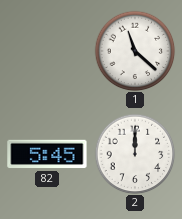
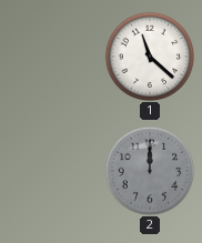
82: 5:45 -> none
2 dial: white -> grey
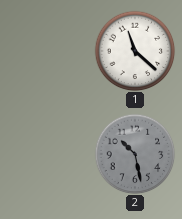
2: 12:00 -> 10:28
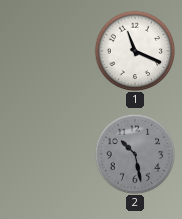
1: 11:22 -> 11:19
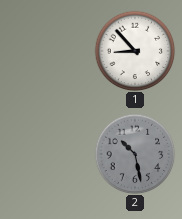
1: 11:19 -> 8:53
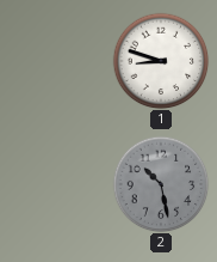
1: 8:53 -> 8:48
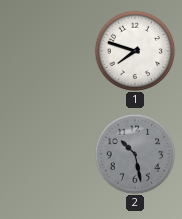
1: 8:48 -> 7:48
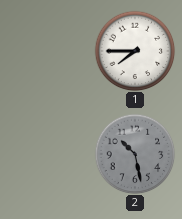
1: 7:48 -> 7:45
